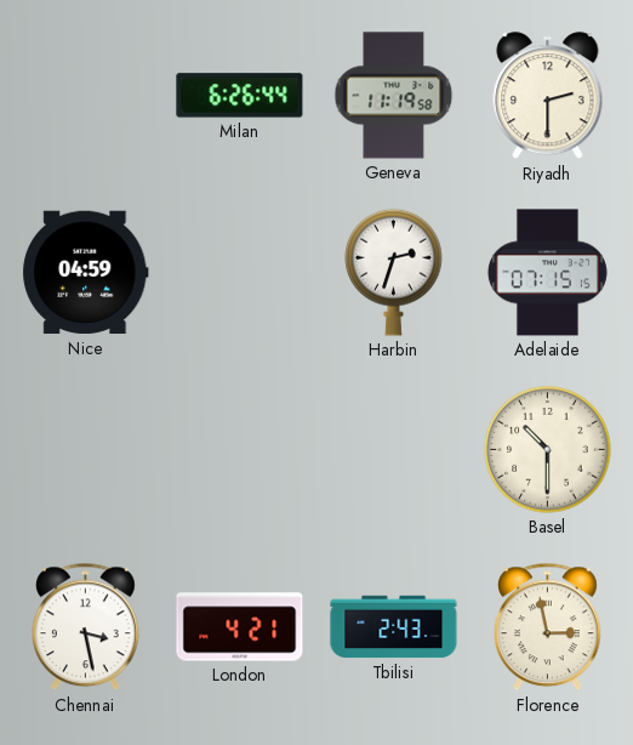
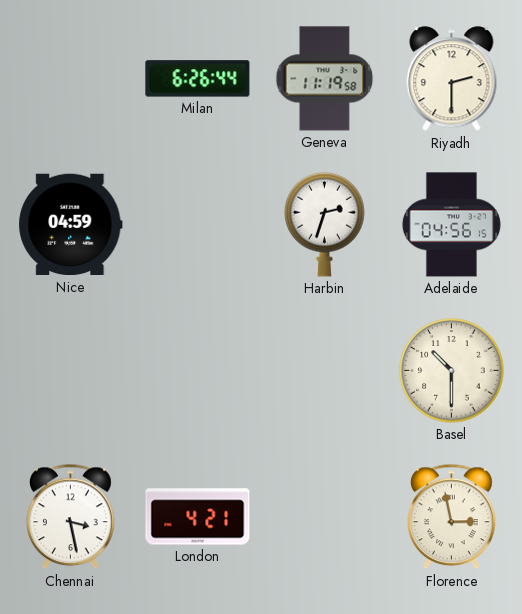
Adelaide: 07:15 -> 04:56
Tbilisi: 2:43 -> none
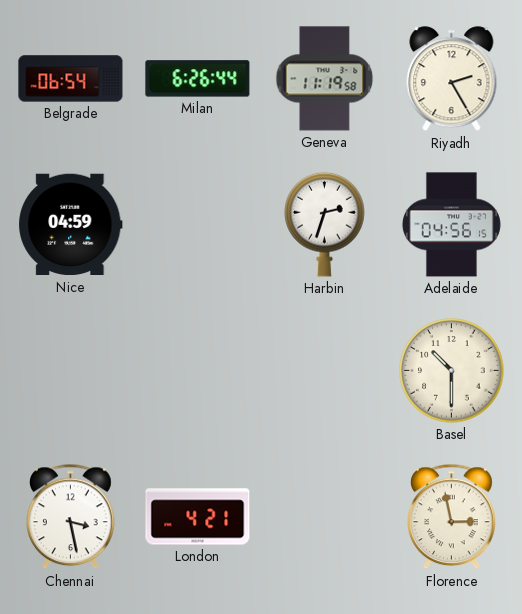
Belgrade: none -> 06:54
Riyadh: 2:30 -> 2:25
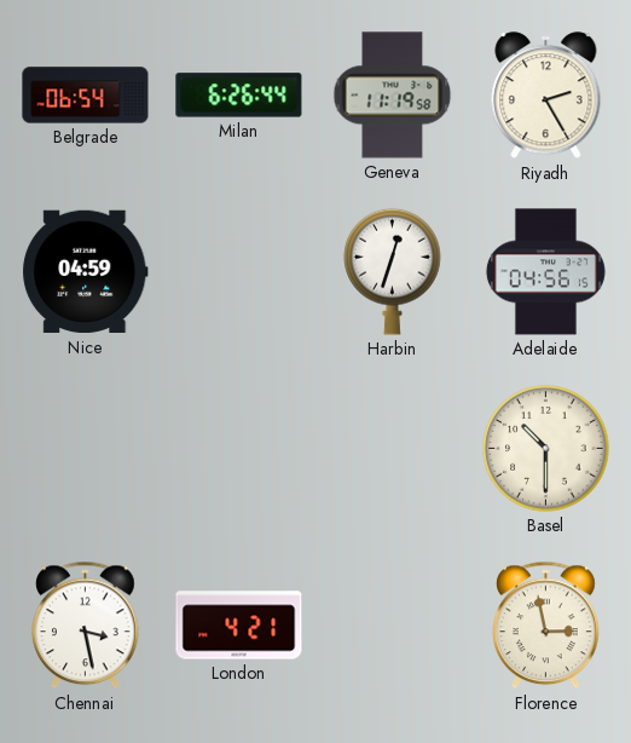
Harbin: 2:33 -> 12:33
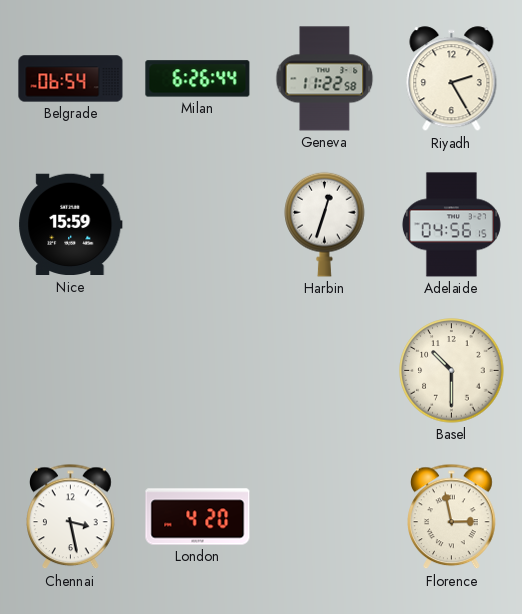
Geneva: 11:19 -> 11:22
Nice: 04:59 -> 15:59
London: 4:21 -> 4:20
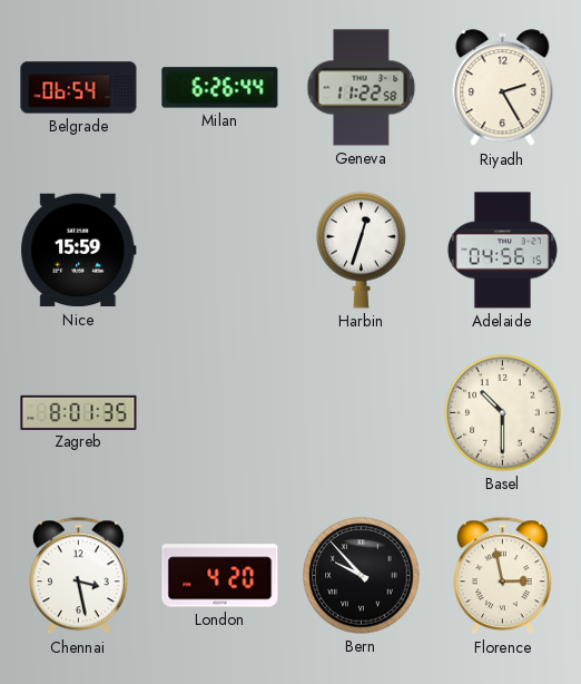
Zagreb: none -> 8:01
Bern: none -> 9:53
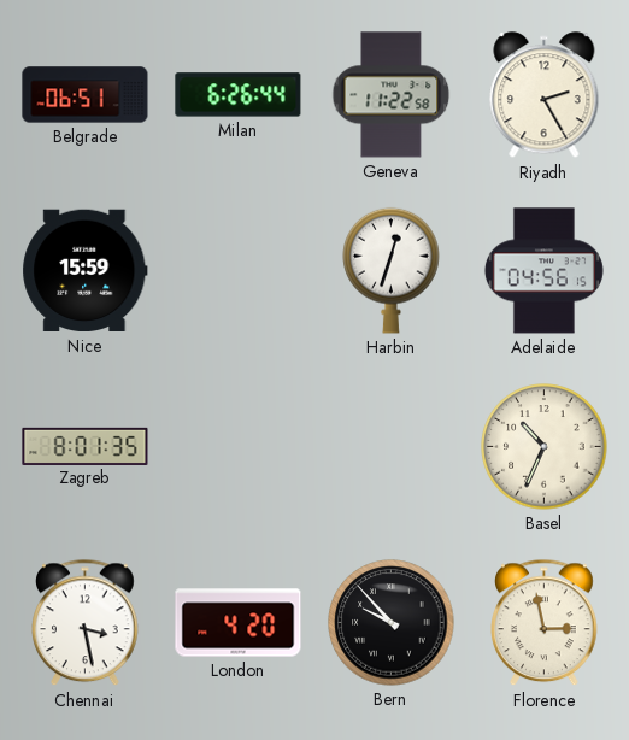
Belgrade: 06:54 -> 06:51
Basel: 10:30 -> 10:34
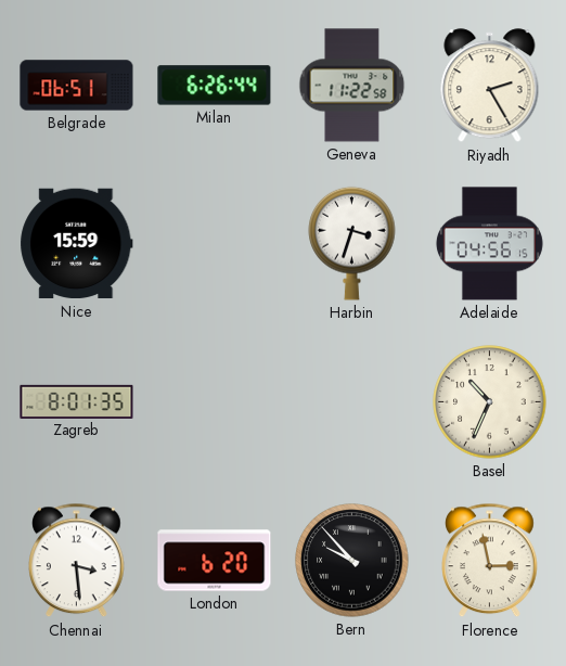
Harbin: 12:33 -> 3:33
Chennai: 3:28 -> 3:29
London: 4:20 -> 6:20
